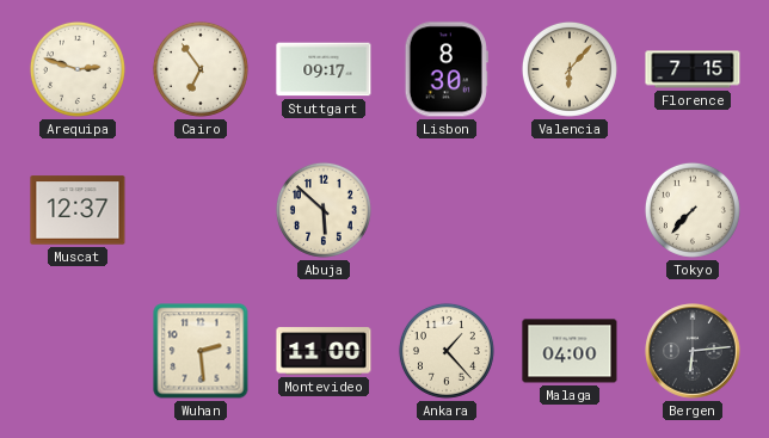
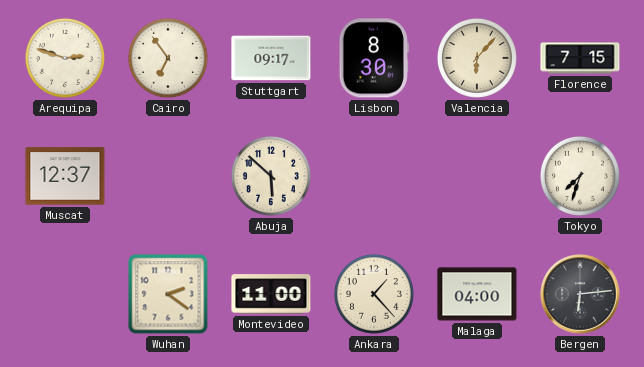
Tokyo: 7:37 -> 7:33
Wuhan: 2:29 -> 2:21
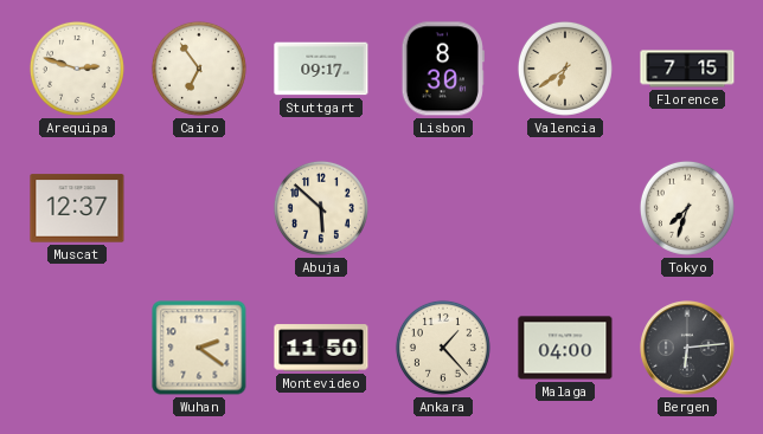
Valencia: 6:07 -> 6:39
Montevideo: 11:00 -> 11:50
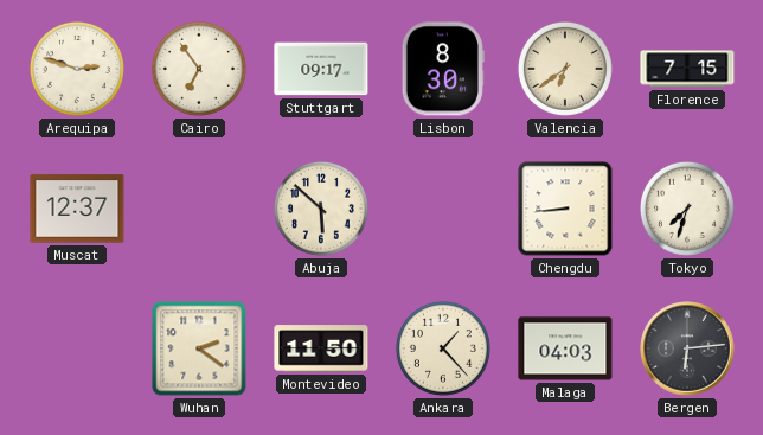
Chengdu: none -> 8:44
Malaga: 04:00 -> 04:03
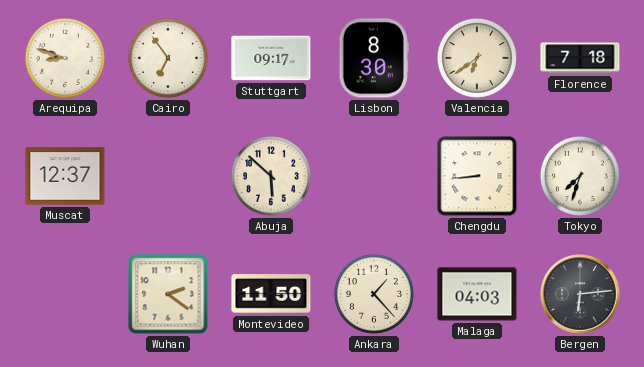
Arequipa: 2:48 -> 8:48
Florence: 7:15 -> 7:18
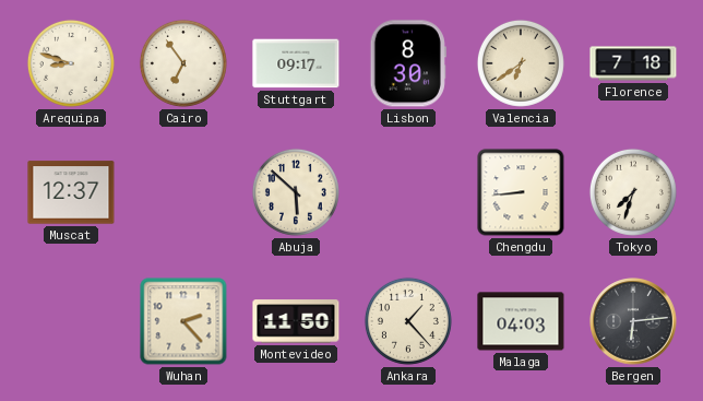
Wuhan: 2:21 -> 2:23
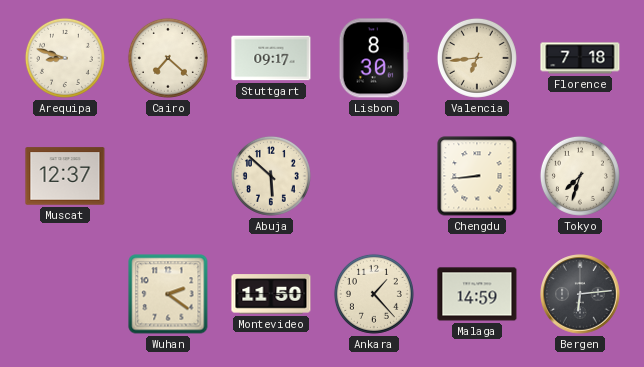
Cairo: 6:54 -> 7:22
Valencia: 6:39 -> 6:44
Wuhan: 2:23 -> 2:21
Malaga: 04:03 -> 14:59
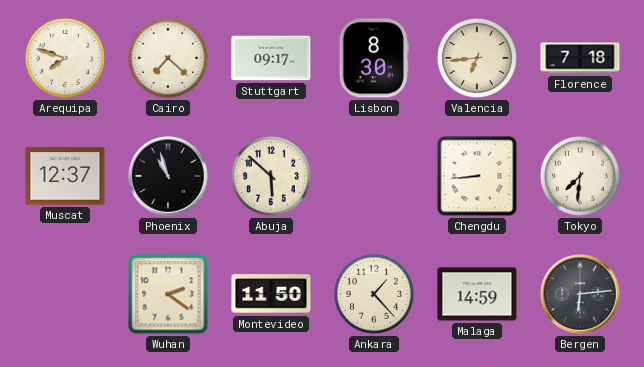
Arequipa: 8:48 -> 7:48
Phoenix: none -> 10:57
Tokyo: 7:33 -> 7:31
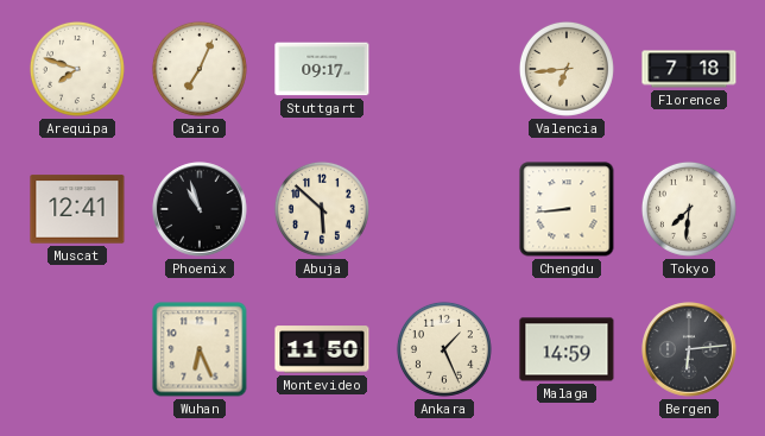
Cairo: 7:22 -> 7:04
Lisbon: 8:30 -> none
Muscat: 12:37 -> 12:41
Wuhan: 2:21 -> 6:26
Ankara: 1:23 -> 1:26
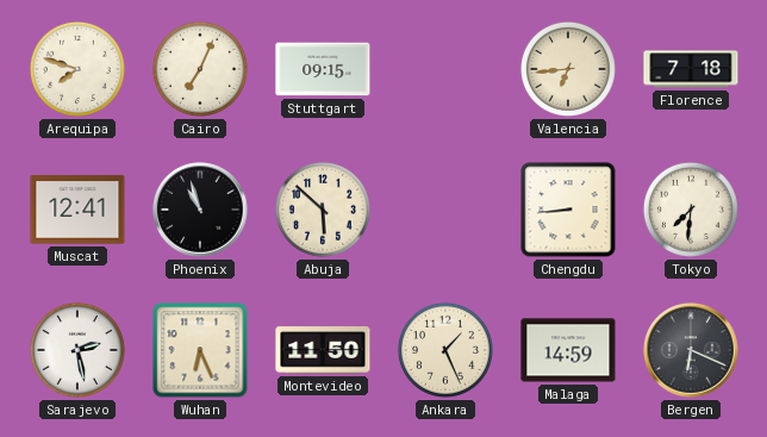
Stuttgart: 09:17 -> 09:15
Sarajevo: none -> 2:28
Bergen: 6:14 -> 6:19
